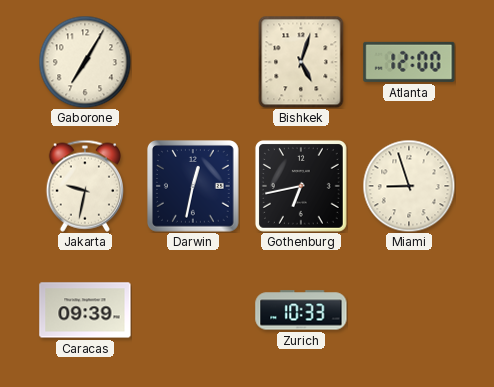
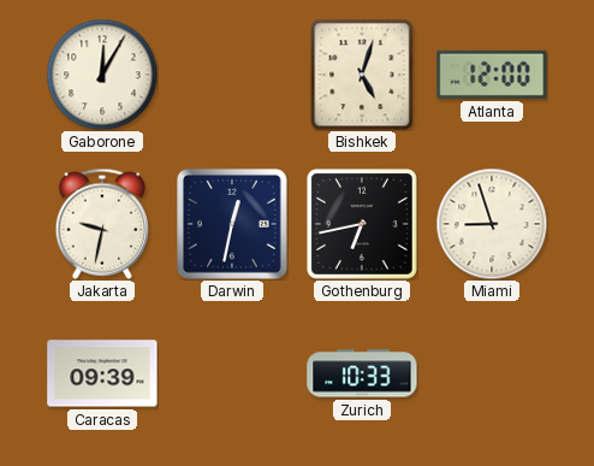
Gaborone: 7:05 -> 12:05
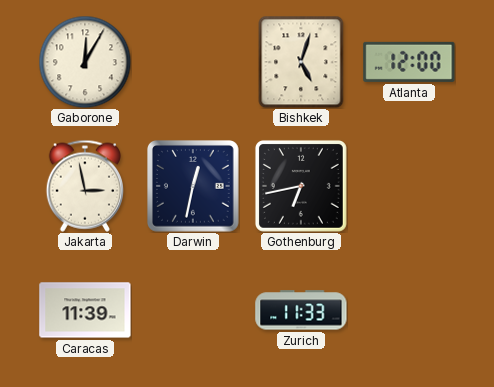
Jakarta: 9:32 -> 2:58
Miami: 8:57 -> none
Caracas: 09:39 -> 11:39
Zurich: 10:33 -> 11:33
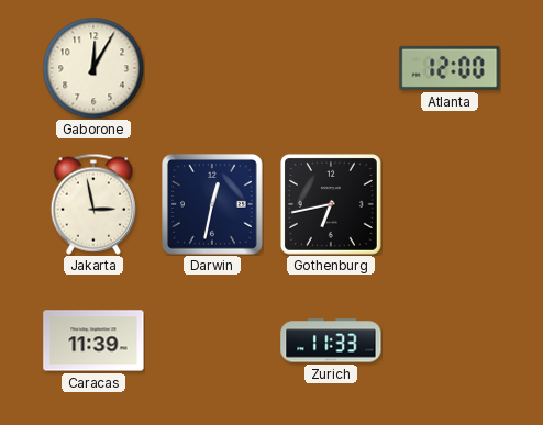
Bishkek: 5:03 -> none
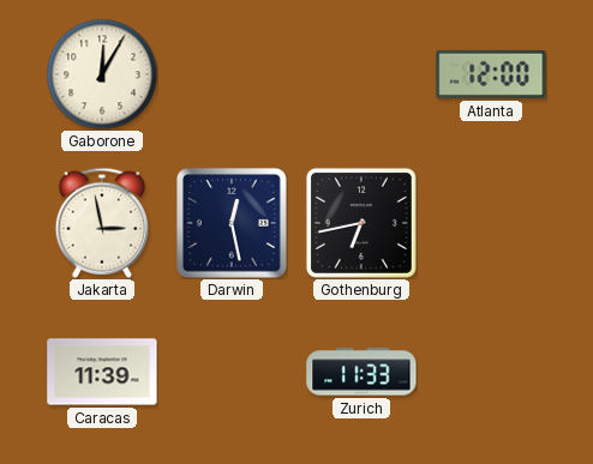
Darwin: 12:32 -> 12:28
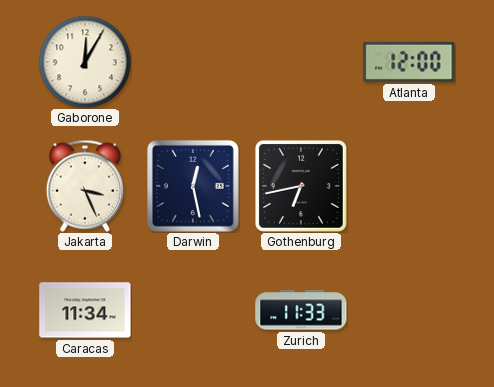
Jakarta: 2:58 -> 3:26
Caracas: 11:39 -> 11:34
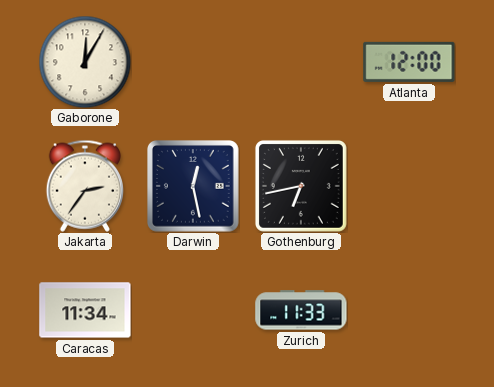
Jakarta: 3:26 -> 2:36
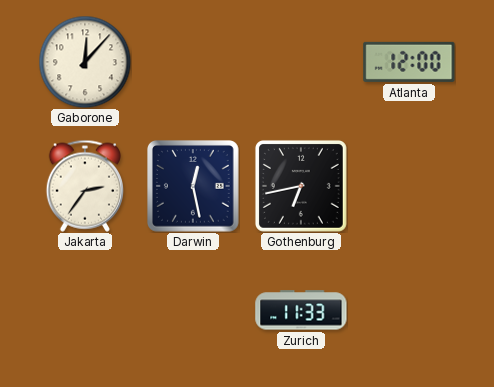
Gaborone: 12:05 -> 12:07
Caracas: 11:34 -> none
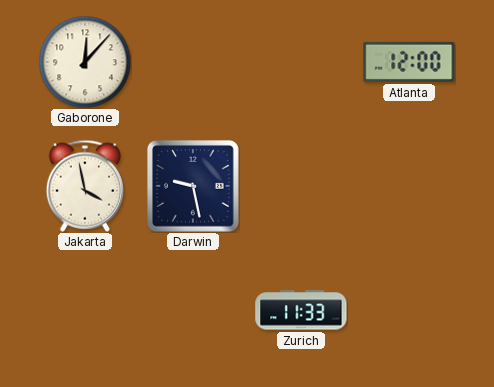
Jakarta: 2:36 -> 3:58
Darwin: 12:28 -> 9:28
Gothenburg: 6:43 -> none
